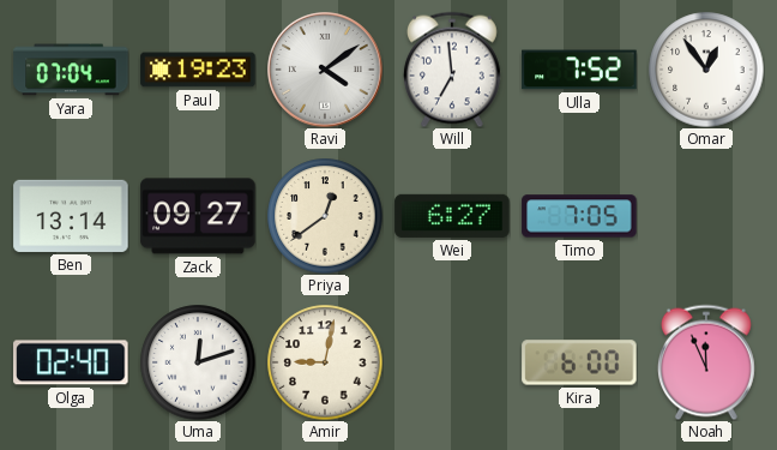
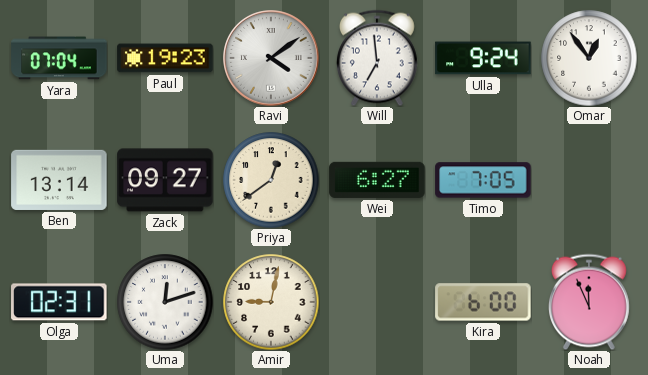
Ulla: 7:52 -> 9:24
Olga: 02:40 -> 02:31
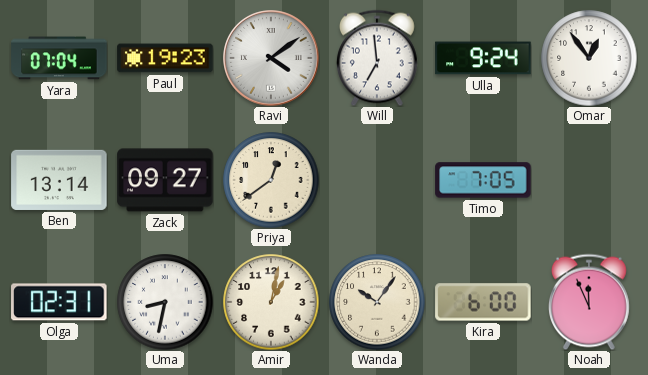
Wei: 6:27 -> none
Uma: 12:12 -> 8:32
Amir: 9:02 -> 1:02
Wanda: none -> 10:06
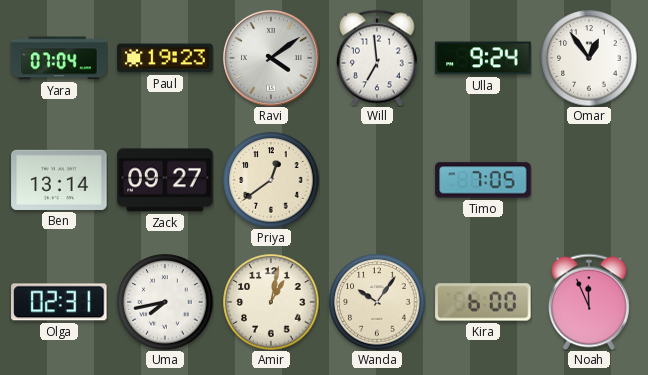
Uma: 8:32 -> 7:43
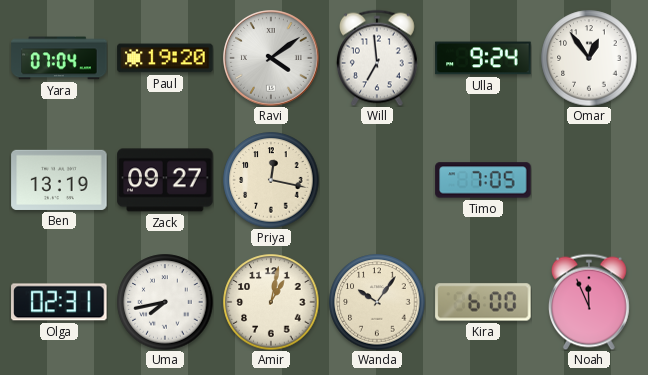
Paul: 19:23 -> 19:20
Ben: 13:14 -> 13:19
Priya: 12:39 -> 12:17
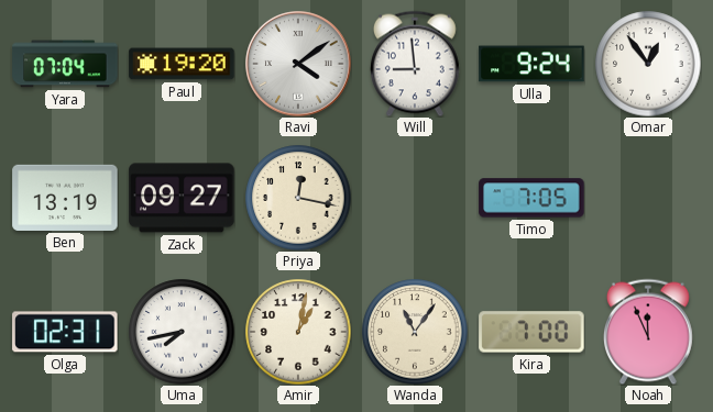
Will: 6:59 -> 8:59
Wanda: 10:06 -> 11:06
Kira: 6:00 -> 7:00
